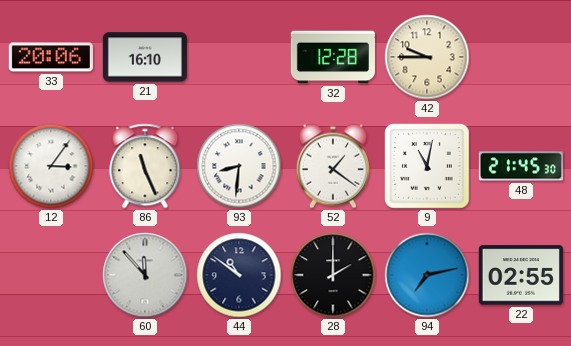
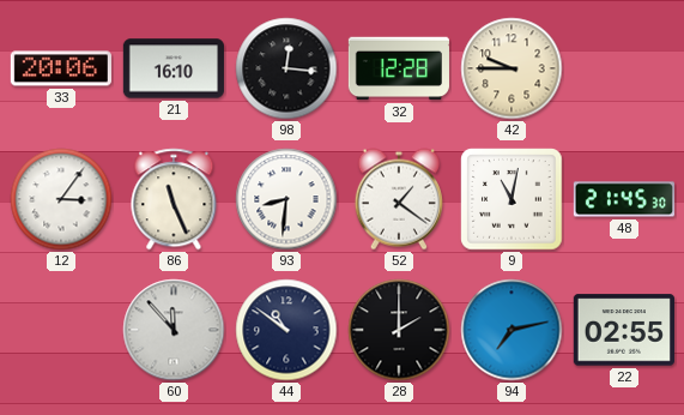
98: none -> 12:16
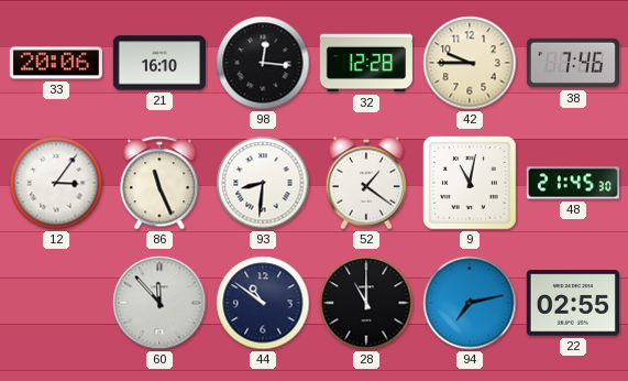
38: none -> 7:46
28: 2:00 -> 11:00
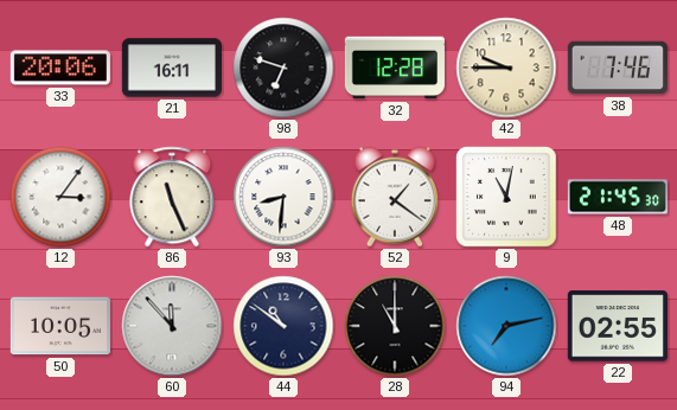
21: 16:10 -> 16:11
98: 12:16 -> 6:48
50: none -> 10:05
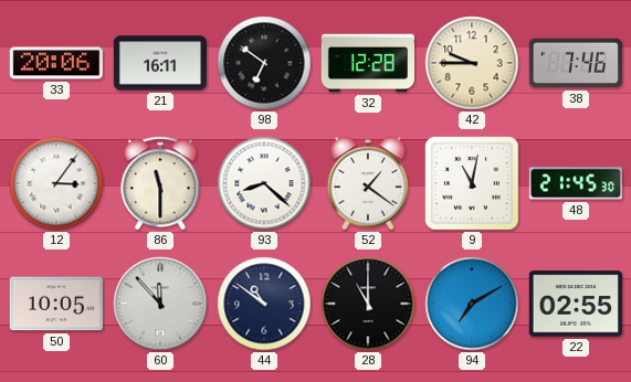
98: 6:48 -> 6:51
86: 11:26 -> 11:30
93: 8:31 -> 8:22
94: 7:13 -> 7:10
